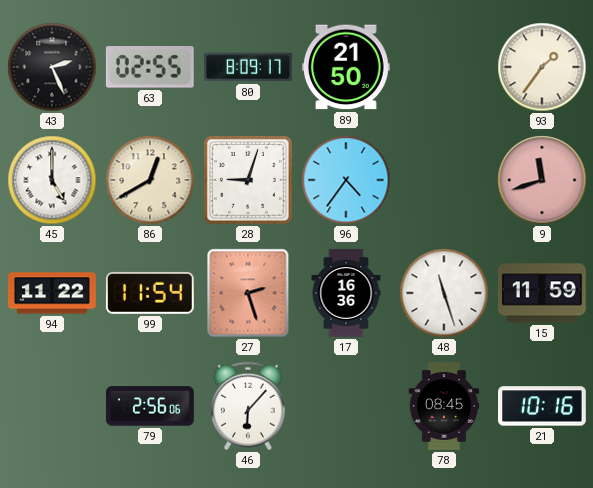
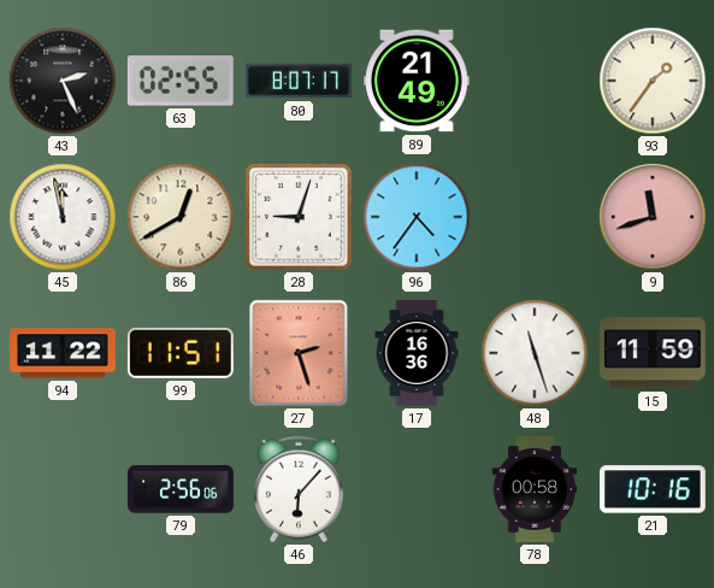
80: 8:09 -> 8:07
89: 21:50 -> 21:49
45: 5:00 -> 11:58
99: 11:54 -> 11:51
78: 08:45 -> 00:58
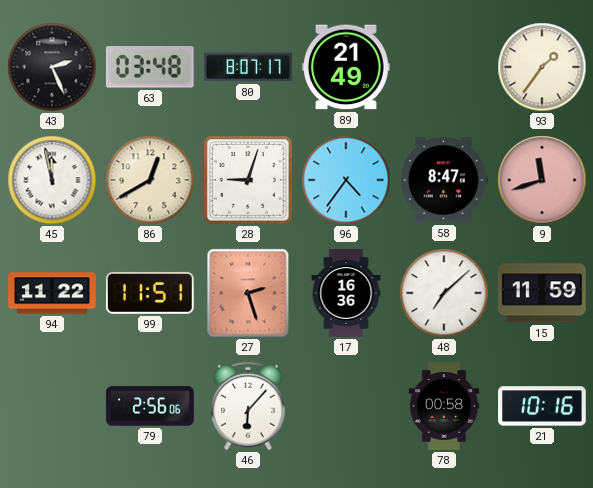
63: 02:55 -> 03:48
58: none -> 8:47
48: 11:27 -> 7:08
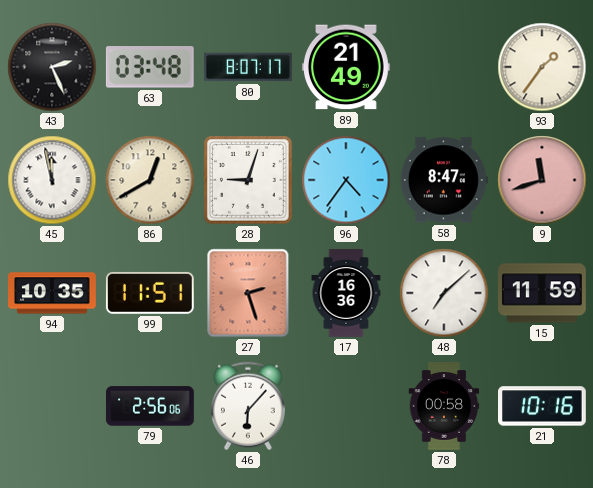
94: 11:22 -> 10:35
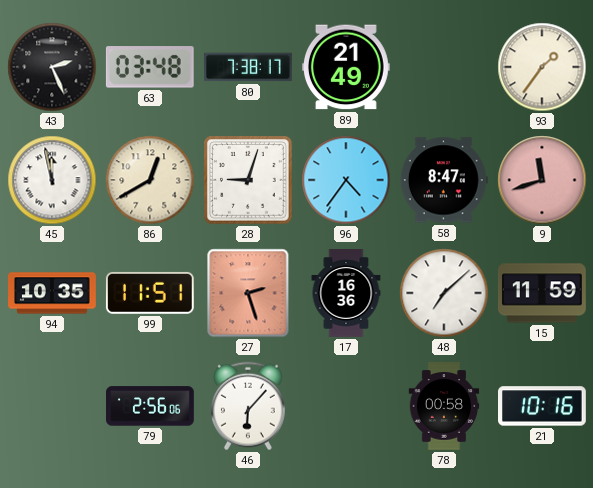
80: 8:07 -> 7:38
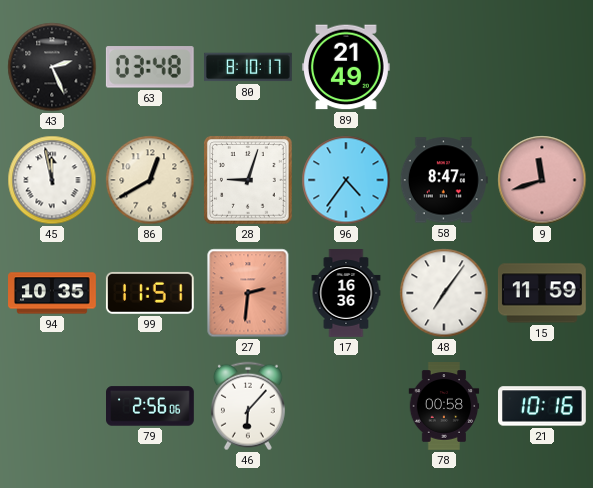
80: 7:38 -> 8:10
93: 1:36 -> none
27: 2:27 -> 2:31
48: 7:08 -> 7:06
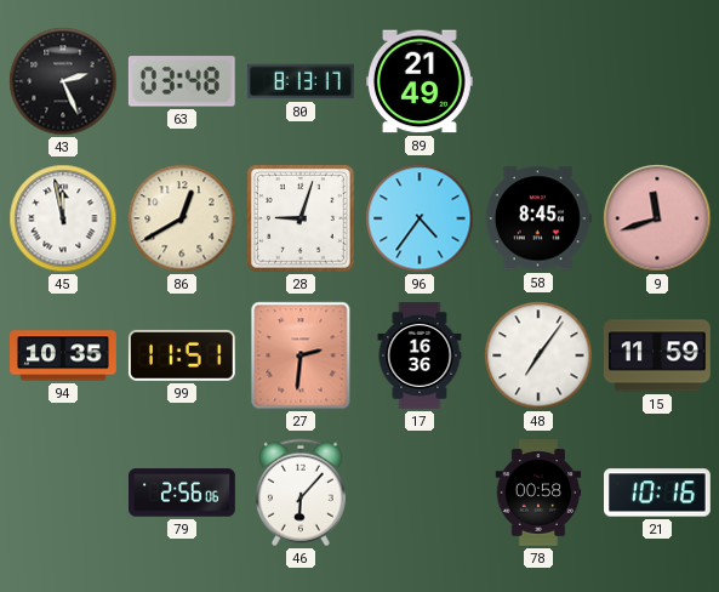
80: 8:10 -> 8:13
58: 8:47 -> 8:45
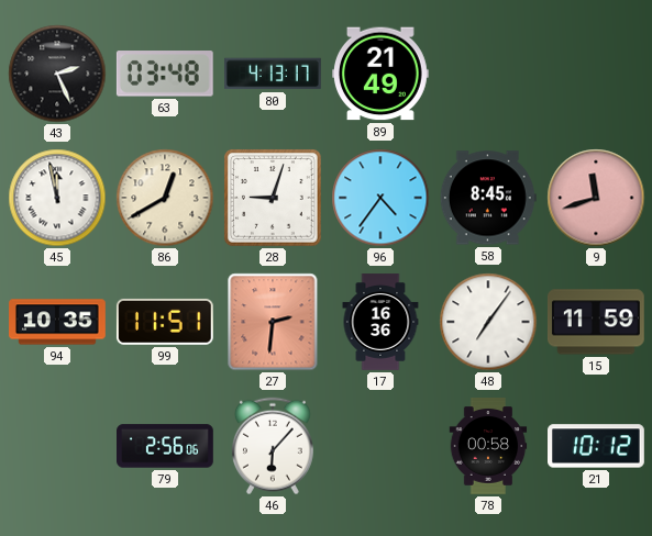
80: 8:13 -> 4:13
21: 10:16 -> 10:12
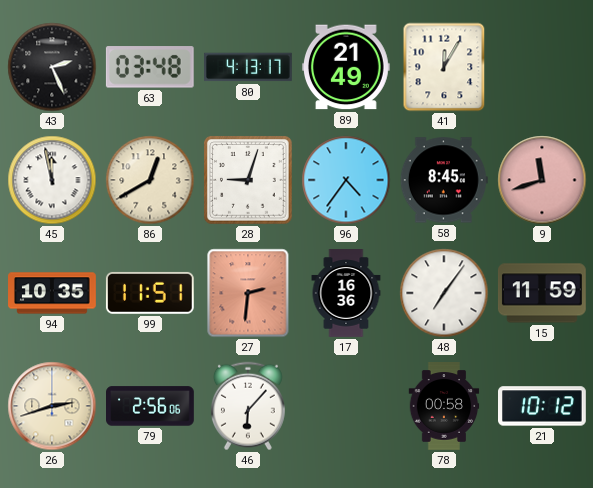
41: none -> 12:05
26: none -> 2:42
